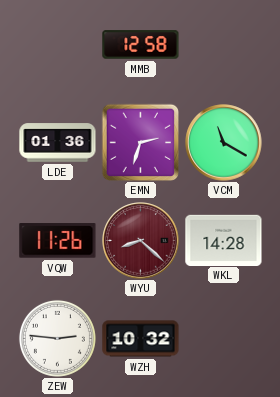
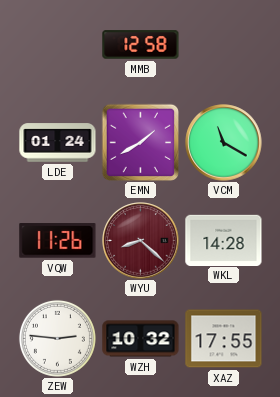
LDE: 01:36 -> 01:24
EMN: 2:33 -> 1:40
XAZ: none -> 17:55
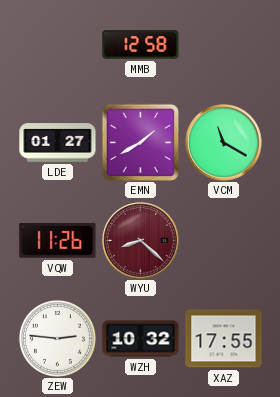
LDE: 01:24 -> 01:27
WKL: 14:28 -> none
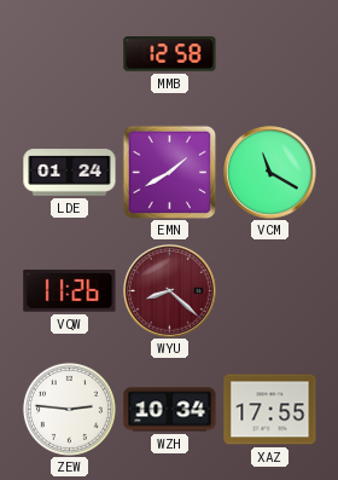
LDE: 01:27 -> 01:24
WZH: 10:32 -> 10:34
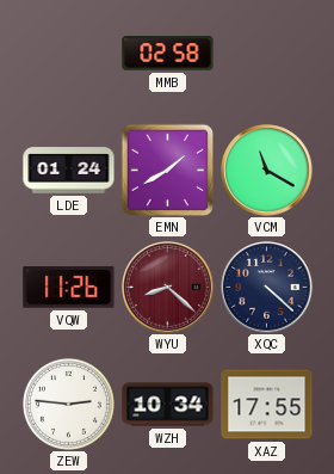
MMB: 12:58 -> 02:58
XQC: none -> 4:22
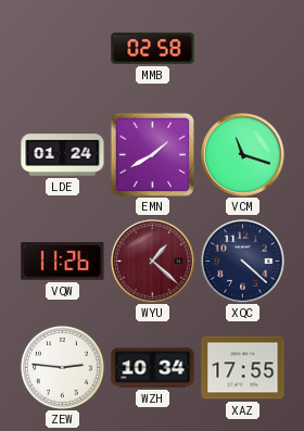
VCM: 11:20 -> 11:18
WYU: 8:22 -> 1:22
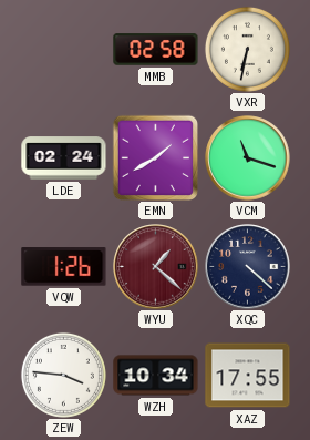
VXR: none -> 6:32
LDE: 01:24 -> 02:24
VQW: 11:26 -> 1:26
ZEW: 2:46 -> 3:46
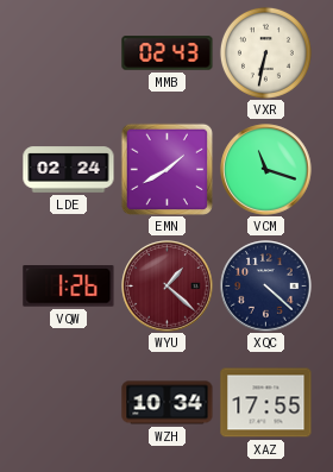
MMB: 02:58 -> 02:43
ZEW: 3:46 -> none
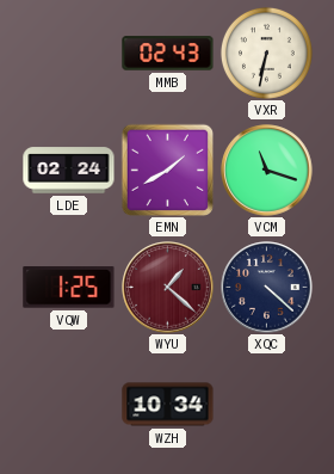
VQW: 1:26 -> 1:25
XAZ: 17:55 -> none
